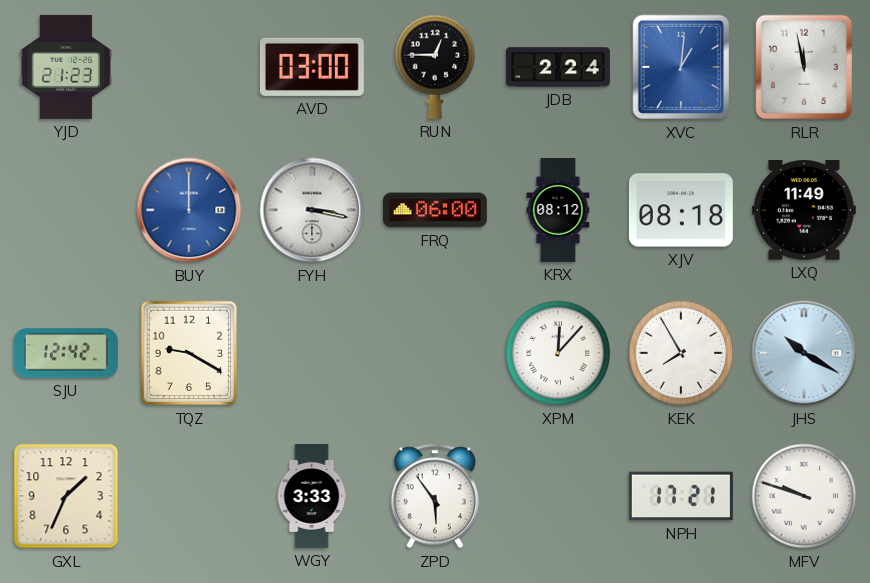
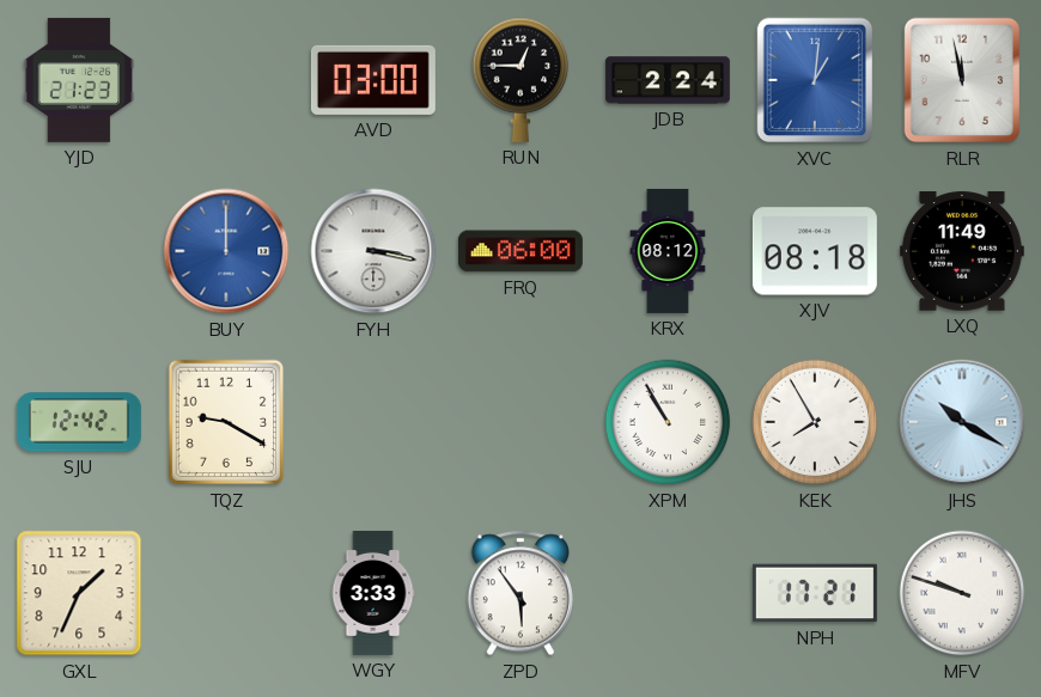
XPM: 12:07 -> 10:55
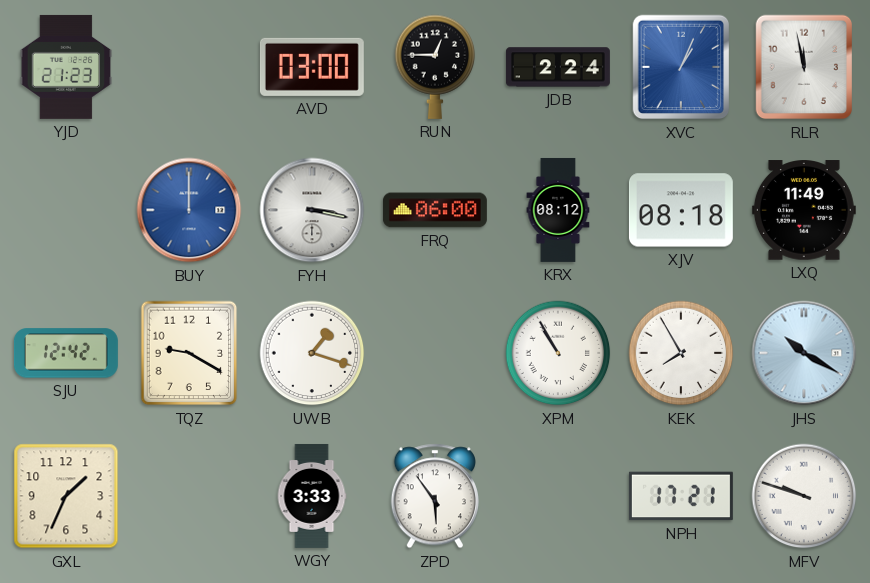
XVC: 1:01 -> 1:04
UWB: none -> 1:18
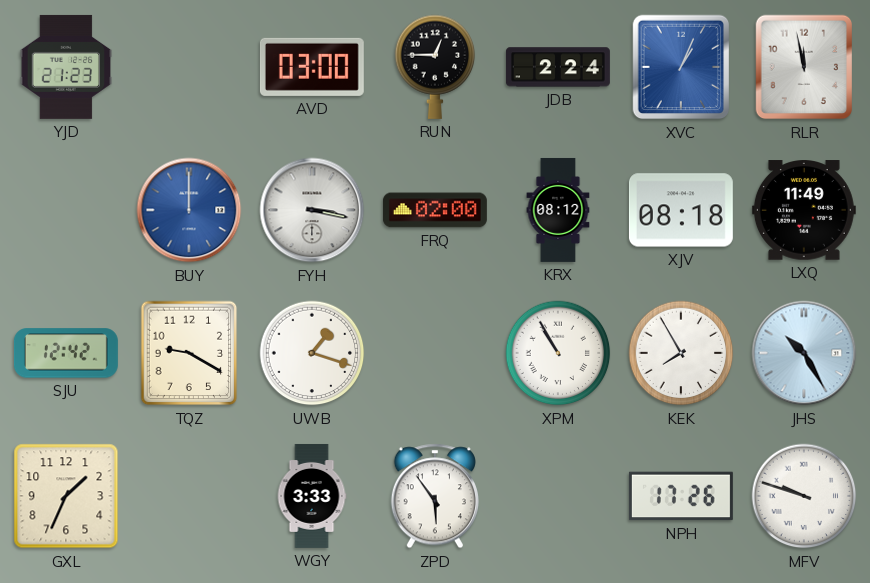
FRQ: 06:00 -> 02:00
JHS: 10:20 -> 10:25
NPH: 17:21 -> 17:26
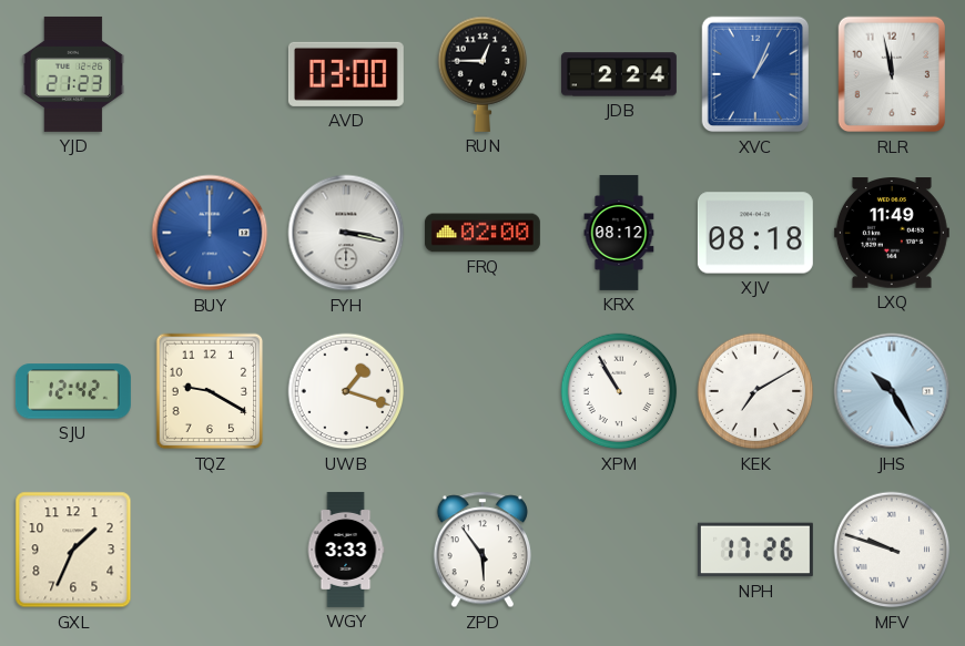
KEK: 7:55 -> 7:10
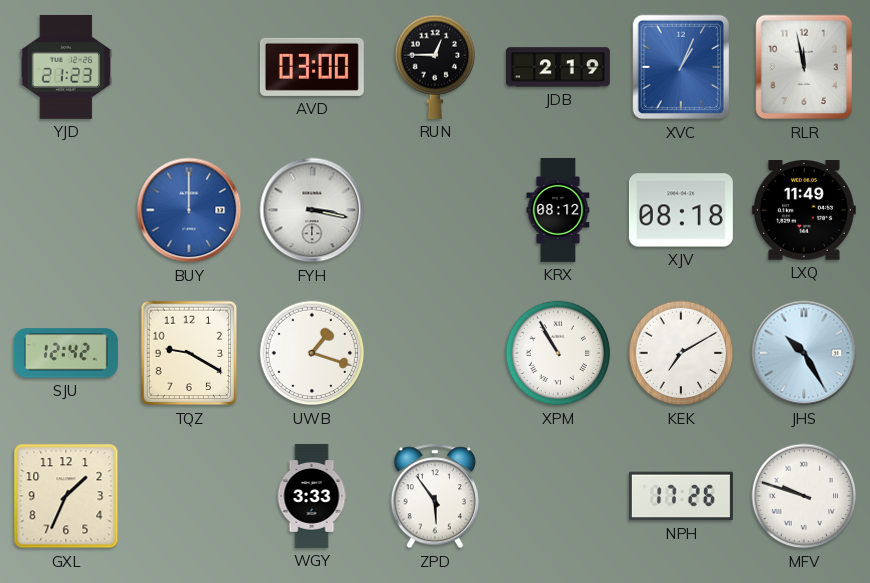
JDB: 2:24 -> 2:19
FRQ: 02:00 -> none
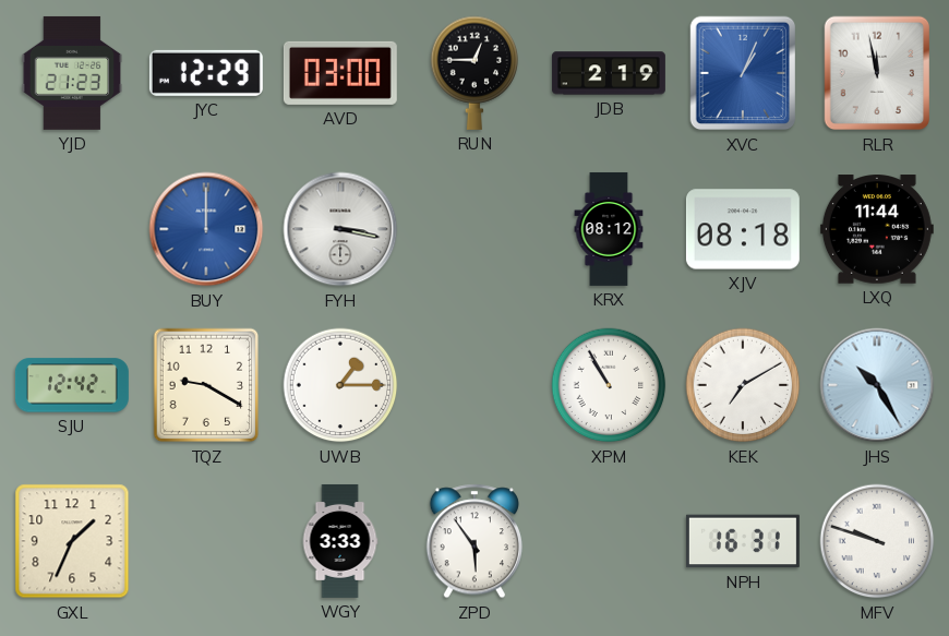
JYC: none -> 12:29
LXQ: 11:49 -> 11:44
UWB: 1:18 -> 1:15
NPH: 17:26 -> 16:31
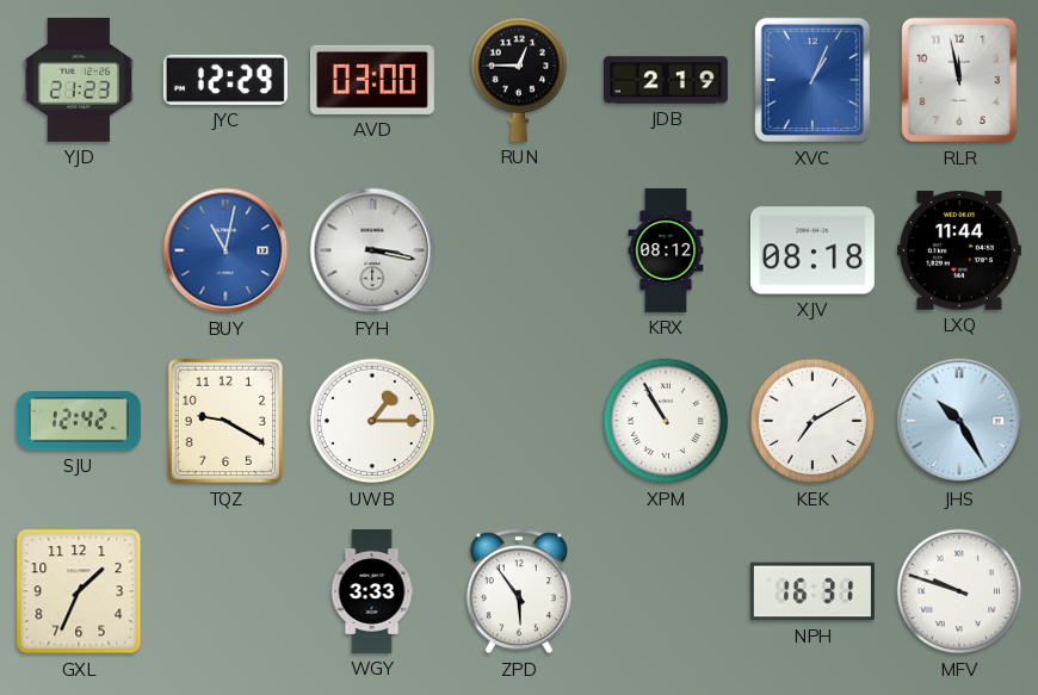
BUY: 12:00 -> 11:02
